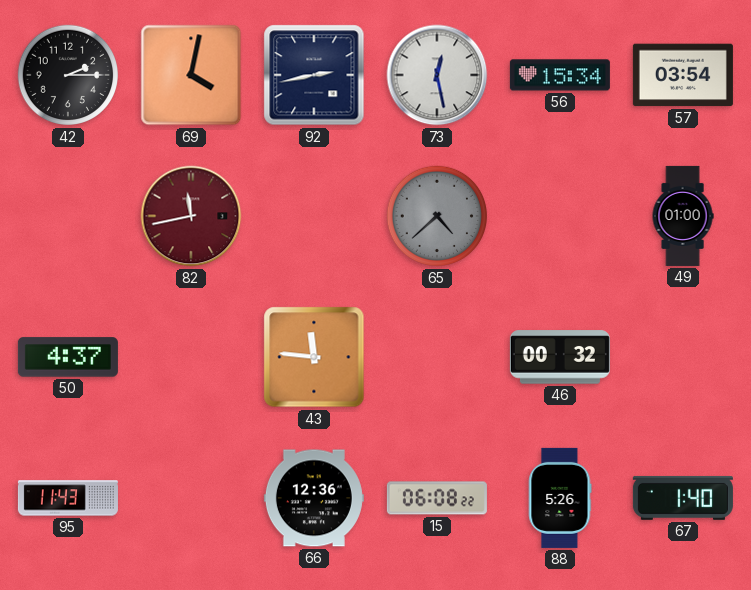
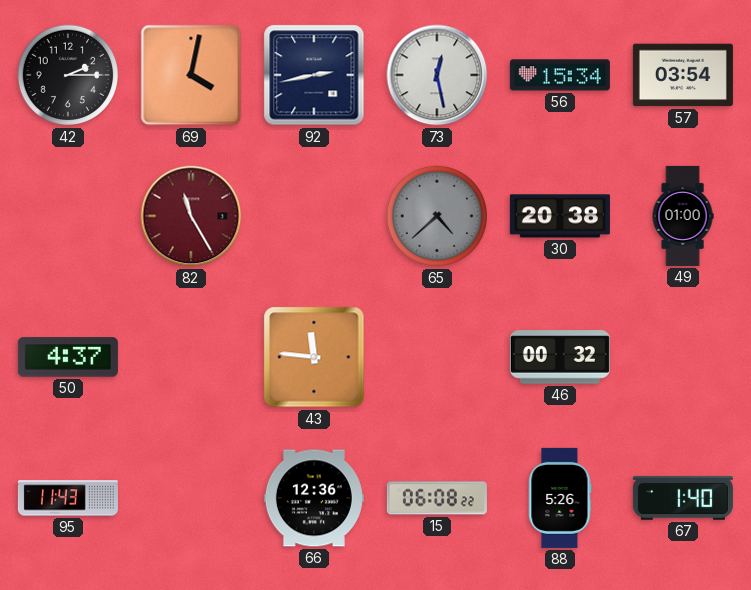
82: 11:43 -> 11:25
30: none -> 20:38
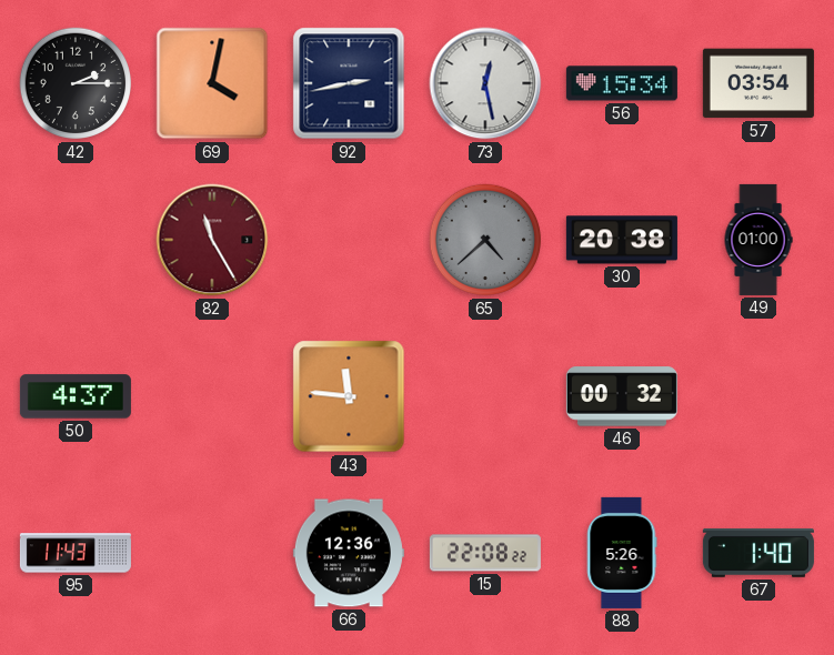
15: 06:08 -> 22:08
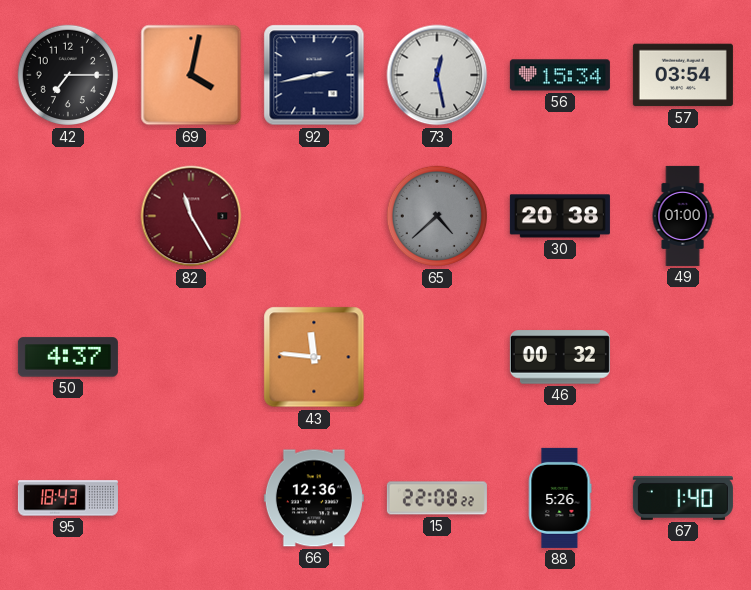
42: 2:15 -> 7:15
95: 11:43 -> 18:43
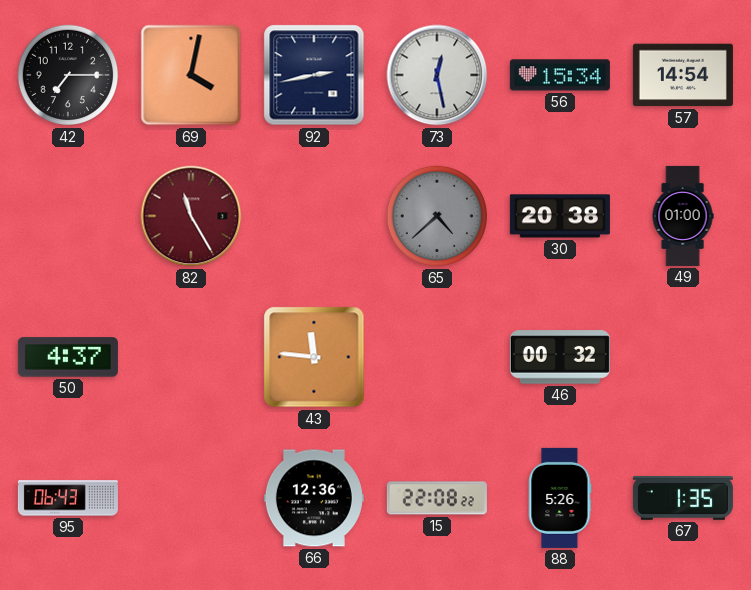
57: 03:54 -> 14:54
95: 18:43 -> 06:43
67: 1:40 -> 1:35
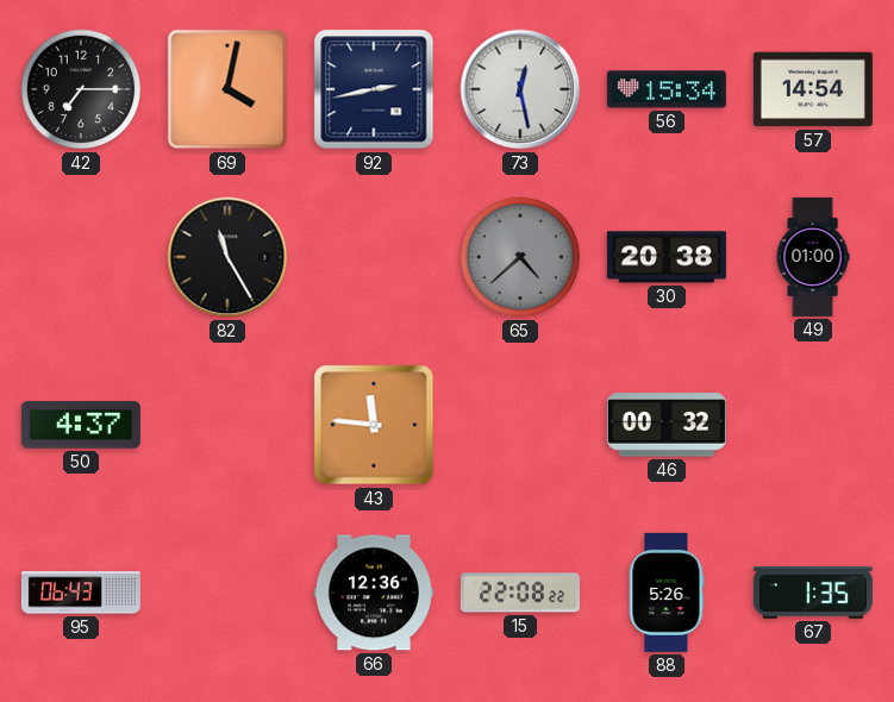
82 dial: burgundy -> black
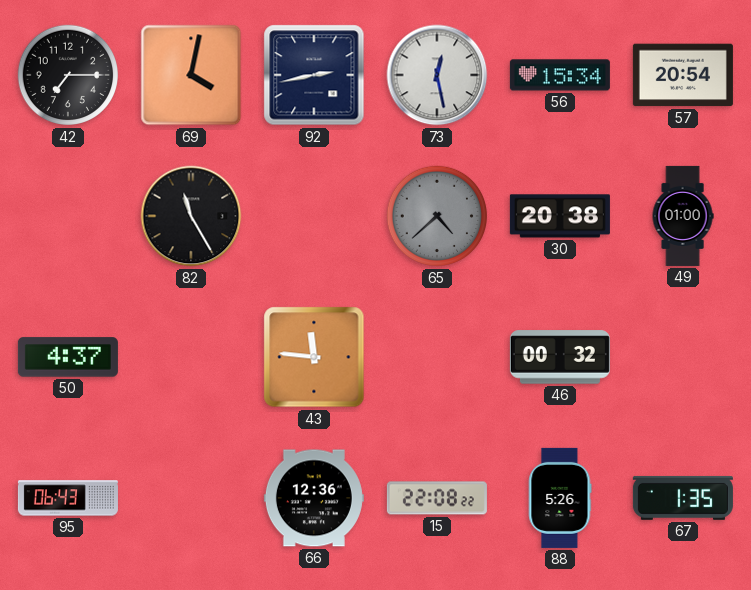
57: 14:54 -> 20:54
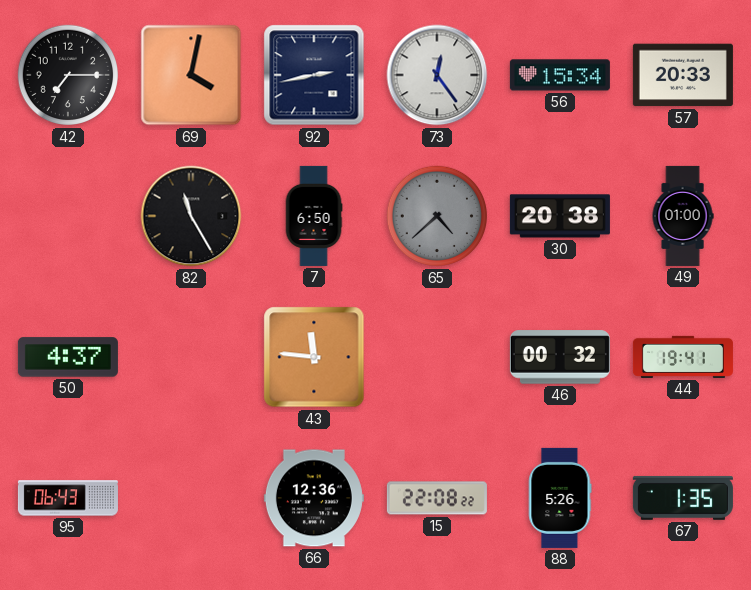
73: 12:28 -> 12:24
57: 20:54 -> 20:33
7: none -> 6:50
44: none -> 19:41
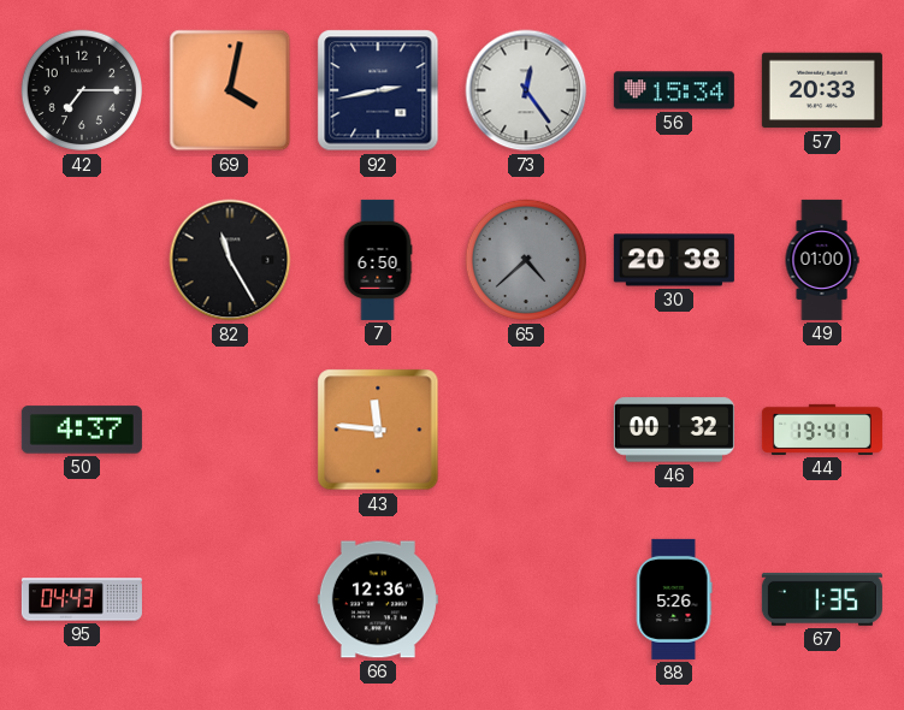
95: 06:43 -> 04:43
15: 22:08 -> none
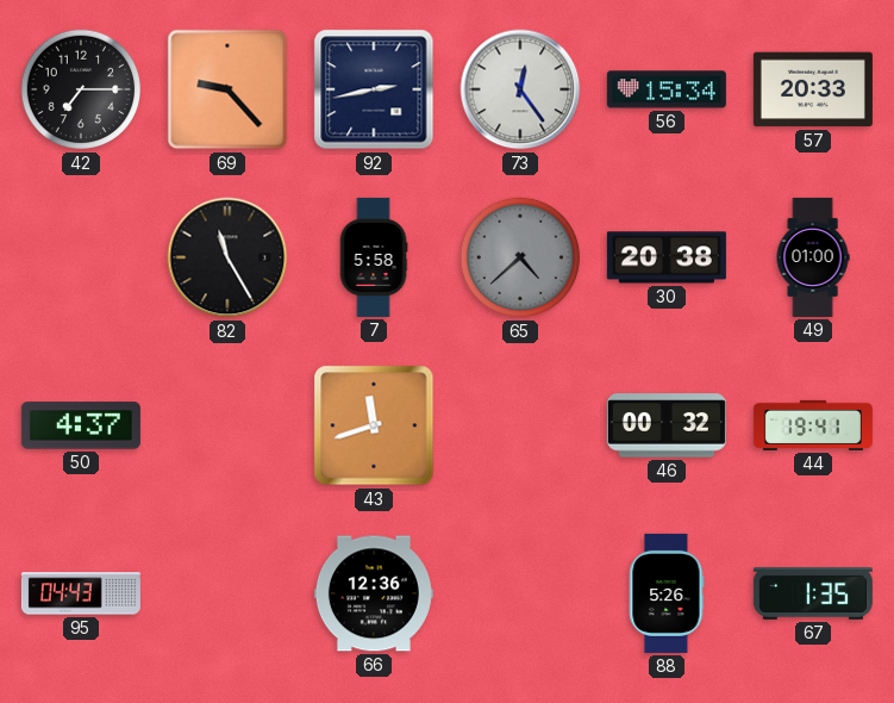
69: 4:02 -> 9:23
7: 6:50 -> 5:58
43: 11:46 -> 11:42
